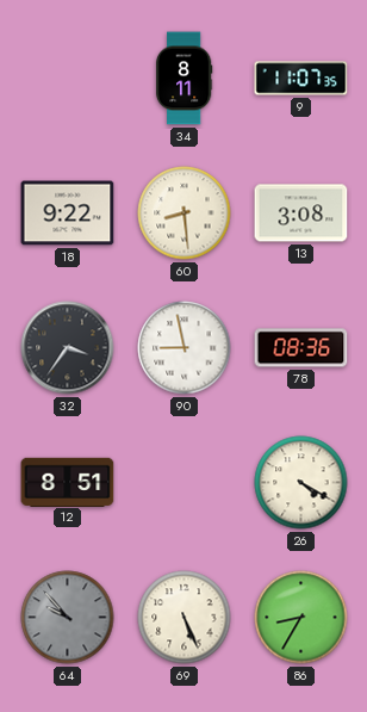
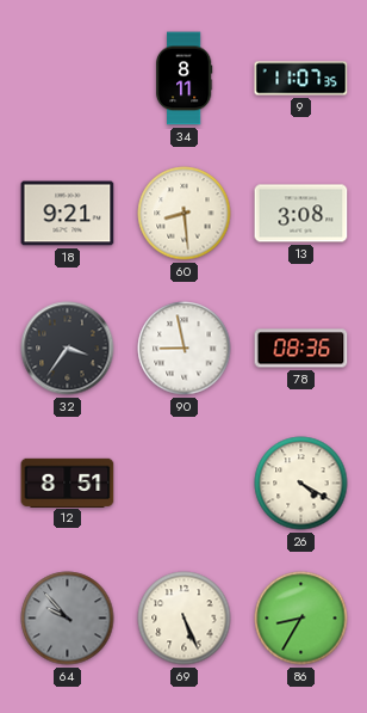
18: 9:22 -> 9:21
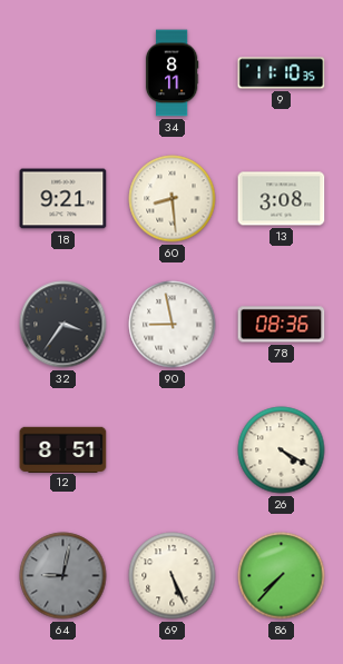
9: 11:07 -> 11:10
64: 9:53 -> 9:02
86: 8:35 -> 7:37
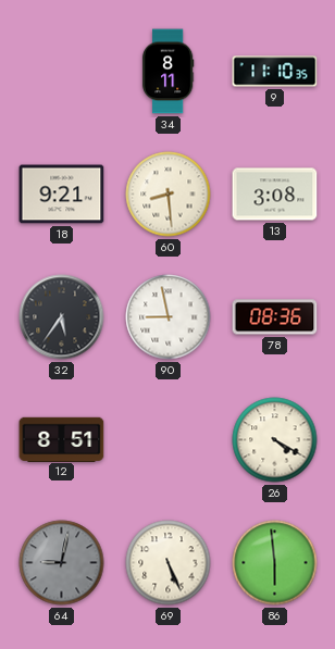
32: 3:36 -> 5:36
86: 7:37 -> 5:59
